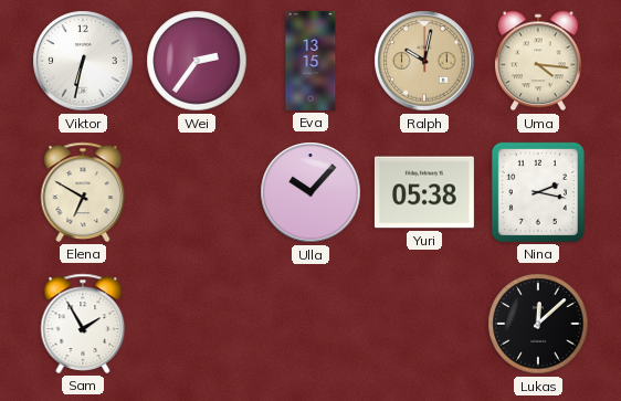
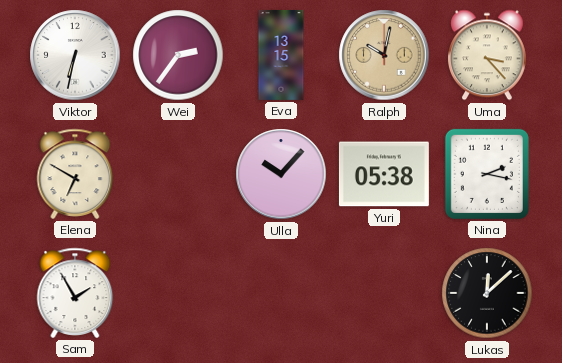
Uma: 4:16 -> 3:23
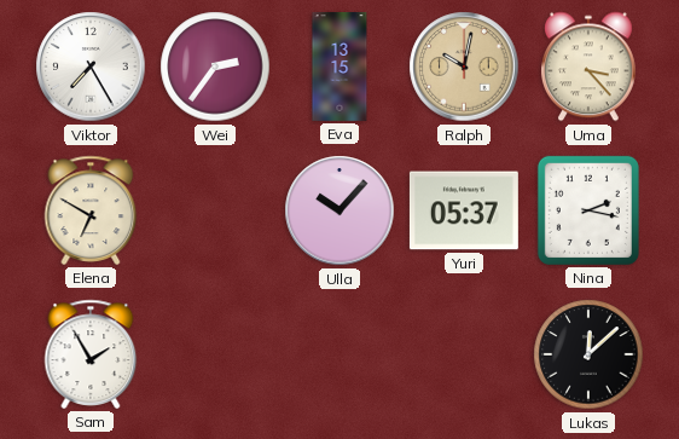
Viktor: 6:32 -> 7:25
Yuri: 05:38 -> 05:37
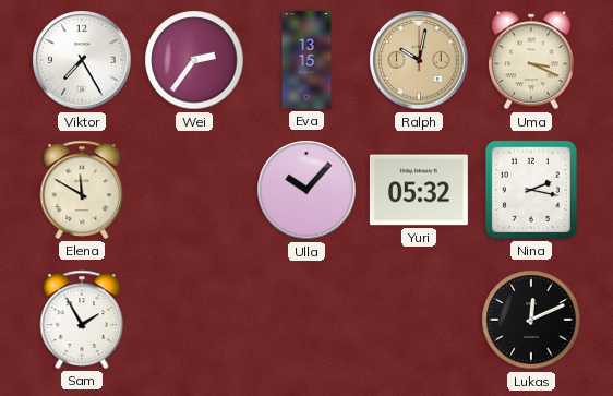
Uma: 3:23 -> 3:19
Elena: 6:50 -> 11:50
Yuri: 05:37 -> 05:32
Lukas: 12:08 -> 12:11
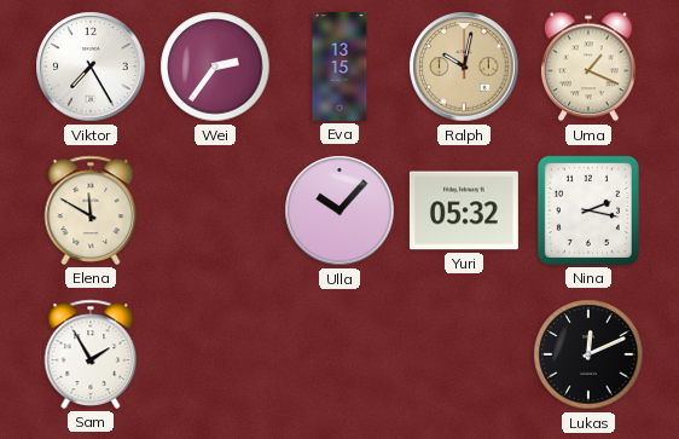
Uma: 3:19 -> 1:19
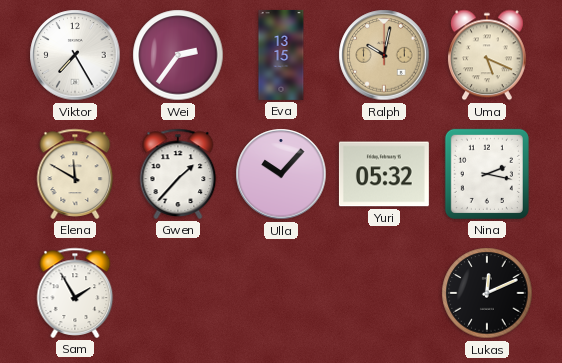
Uma: 1:19 -> 5:19
Gwen: none -> 1:37
